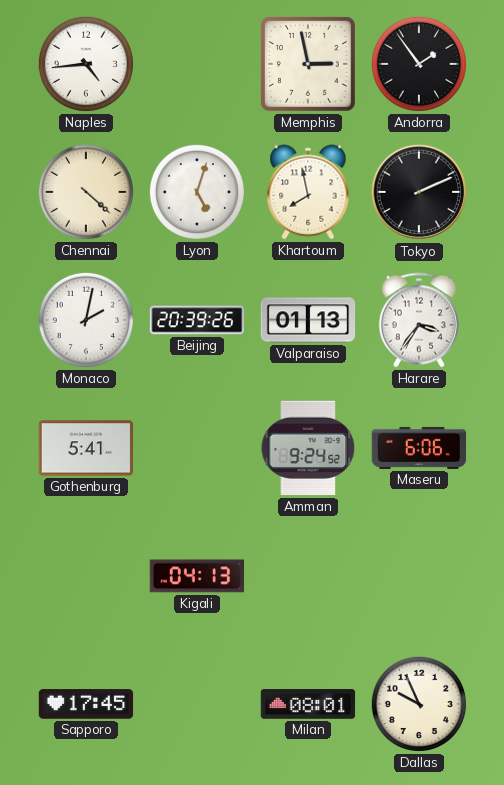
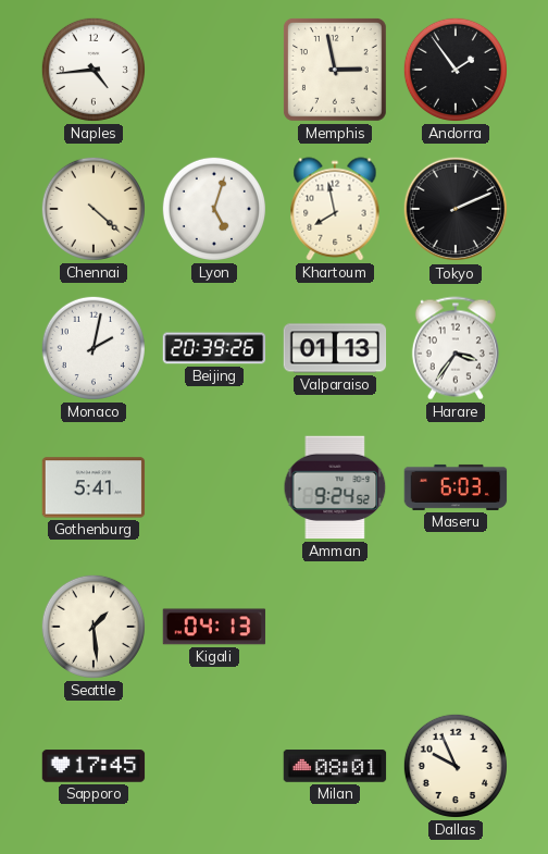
Maseru: 6:06 -> 6:03
Seattle: none -> 1:29
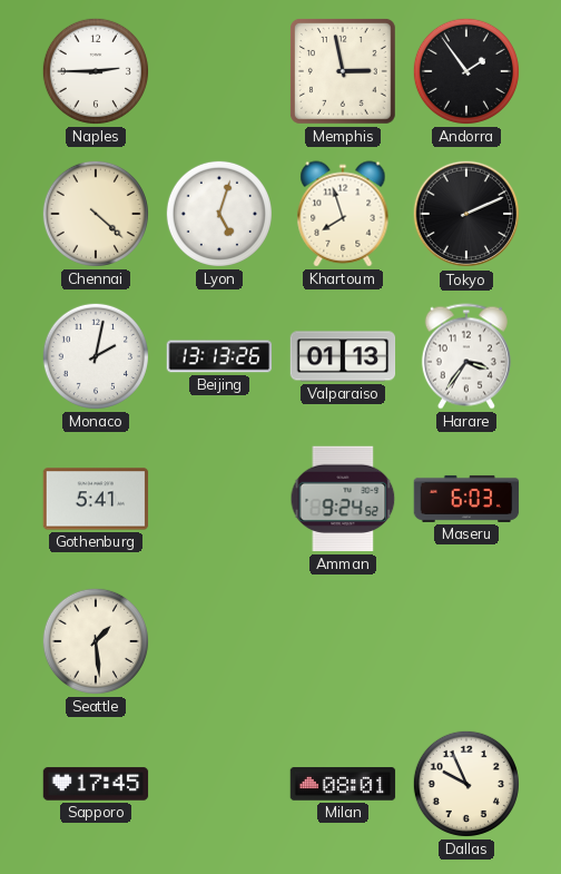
Naples: 4:44 -> 2:45
Khartoum: 7:58 -> 7:57
Beijing: 20:39 -> 13:13
Kigali: 04:13 -> none
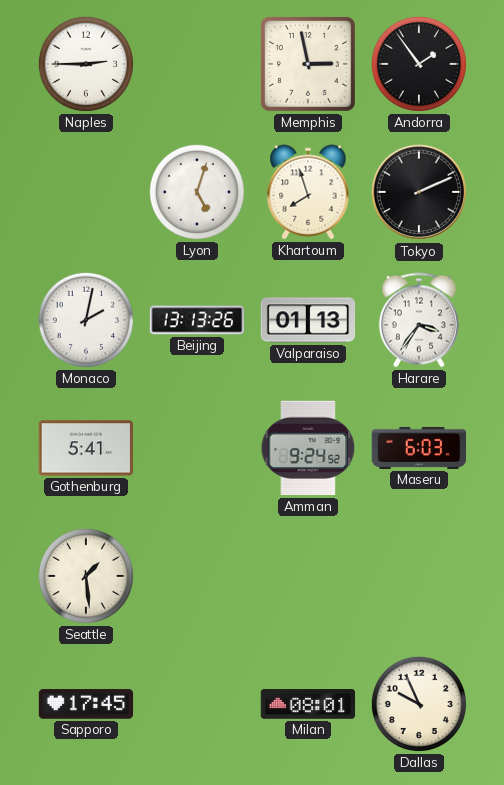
Chennai: 4:22 -> none
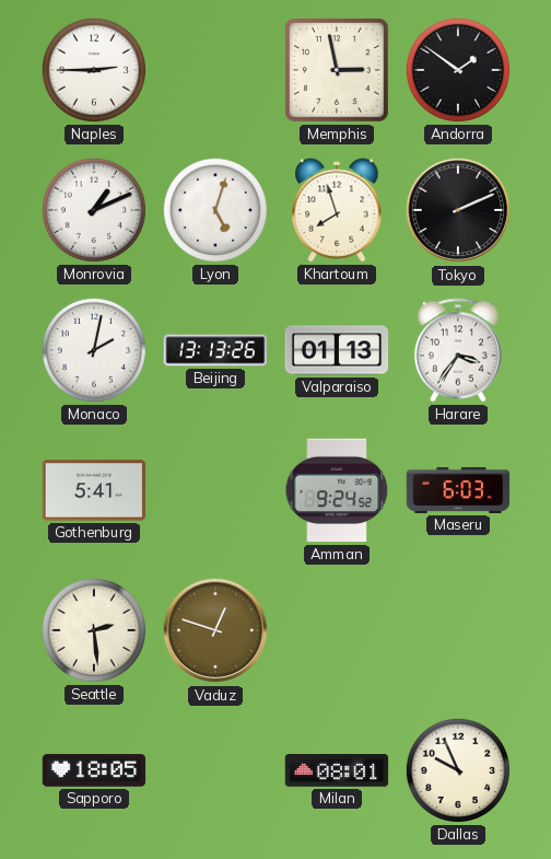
Andorra: 1:54 -> 1:51
Monrovia: none -> 1:11
Seattle: 1:29 -> 2:29
Vaduz: none -> 12:48
Sapporo: 17:45 -> 18:05
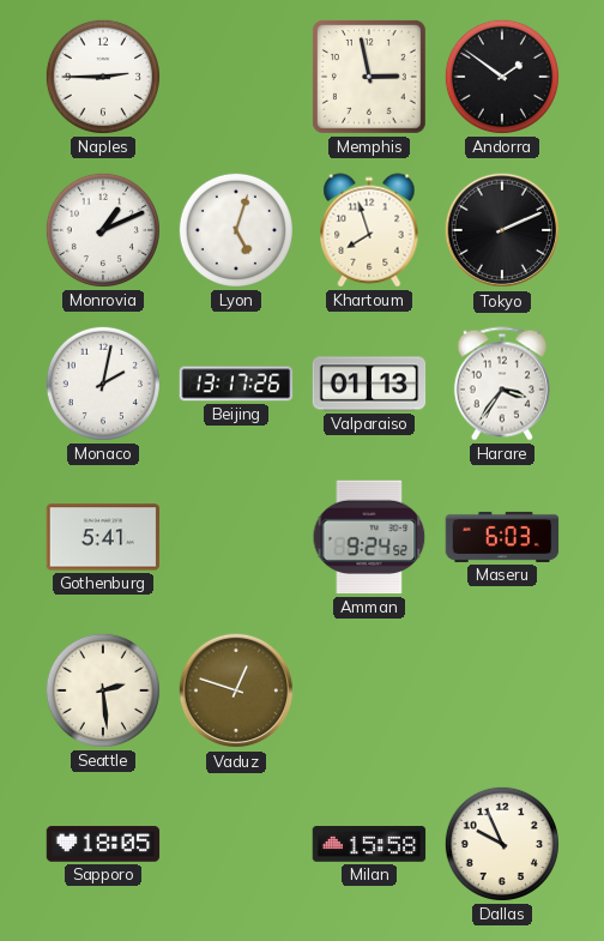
Beijing: 13:13 -> 13:17
Milan: 08:01 -> 15:58
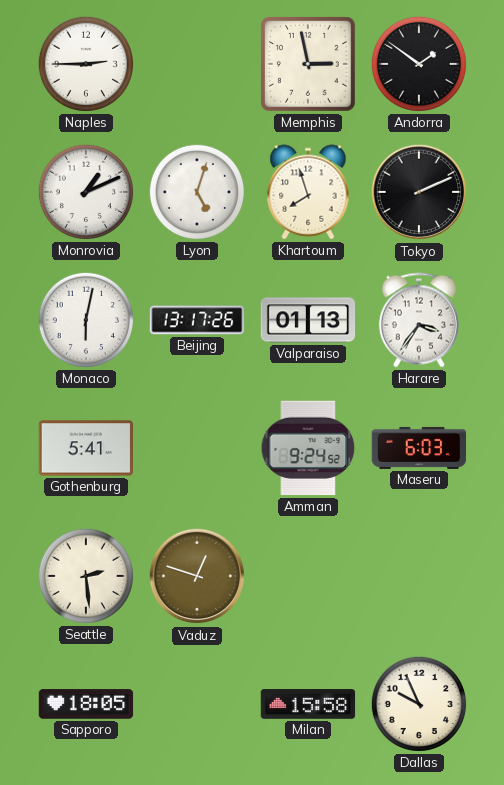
Monaco: 2:02 -> 6:02
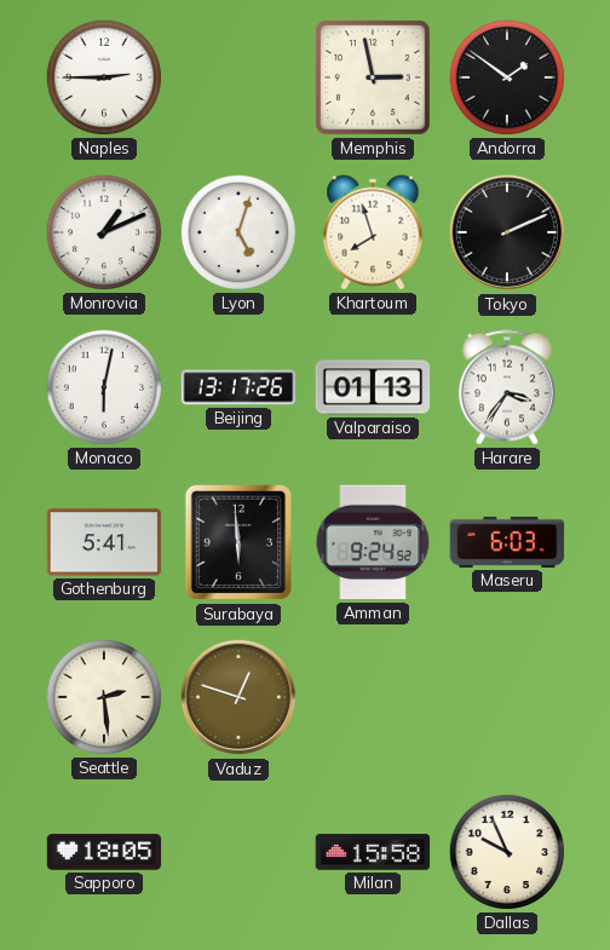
Surabaya: none -> 5:59
